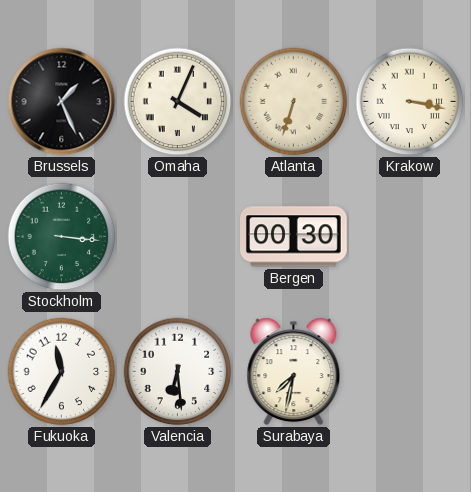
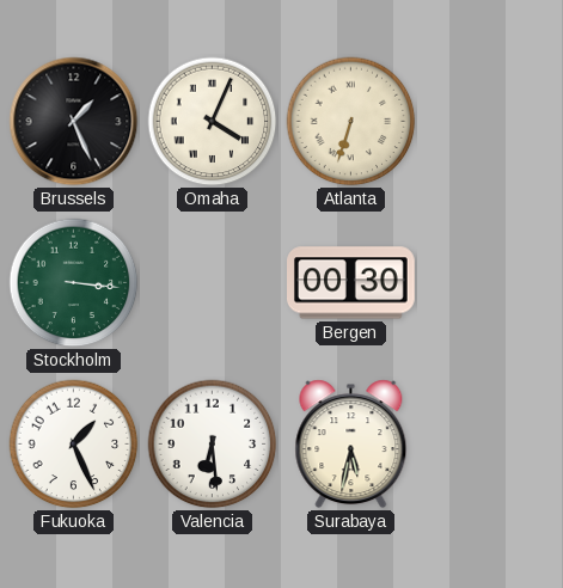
Krakow: 3:17 -> none
Fukuoka: 11:35 -> 1:26
Surabaya: 7:32 -> 5:32
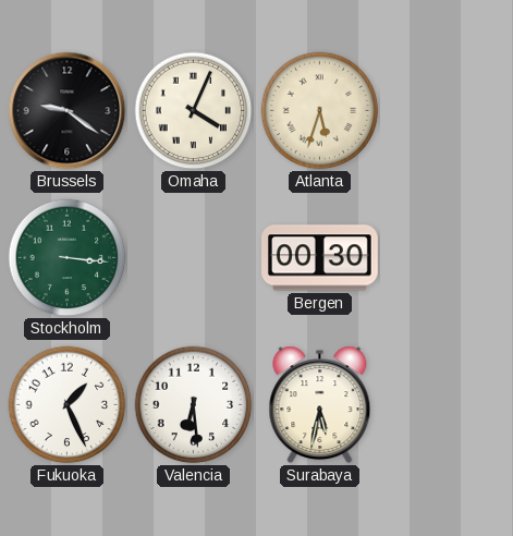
Brussels: 1:26 -> 9:21
Atlanta: 6:33 -> 5:33
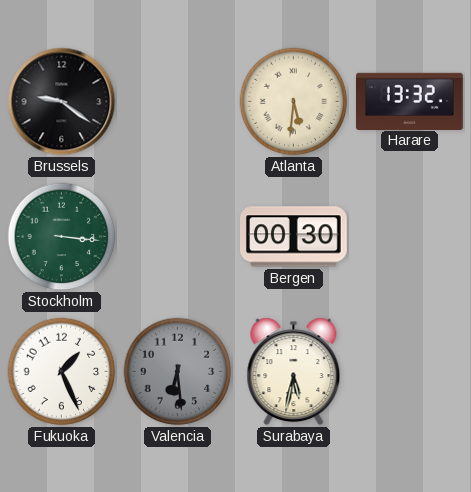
Omaha: 4:04 -> none
Atlanta: 5:33 -> 5:31
Harare: none -> 13:32
Valencia dial: white -> grey
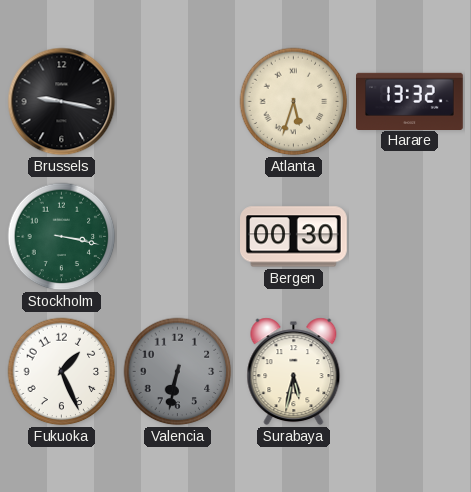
Brussels: 9:21 -> 9:17
Atlanta: 5:31 -> 5:33
Stockholm: 3:16 -> 3:17
Valencia: 6:29 -> 6:32
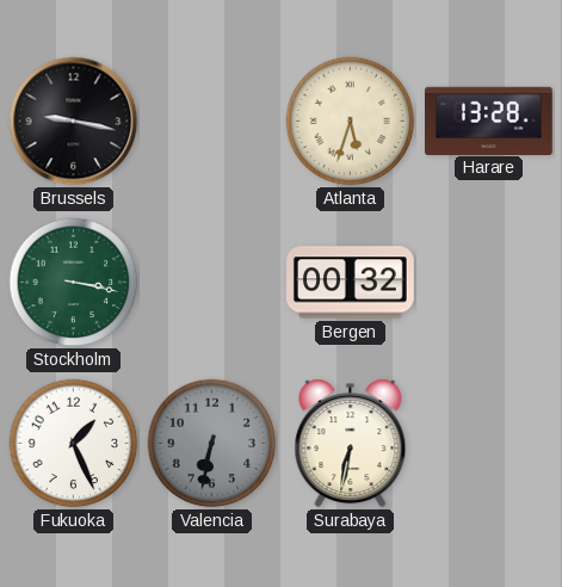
Harare: 13:32 -> 13:28
Bergen: 00:30 -> 00:32
Surabaya: 5:32 -> 6:32
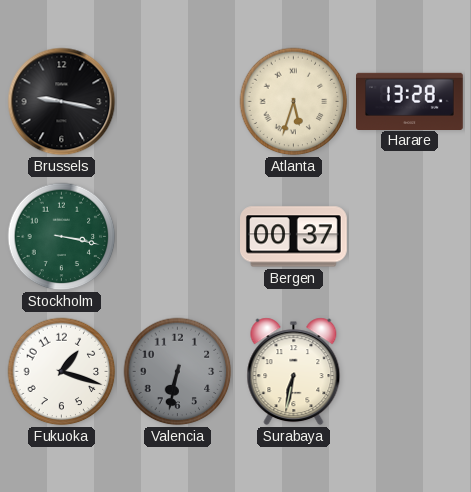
Bergen: 00:32 -> 00:37
Fukuoka: 1:26 -> 1:18
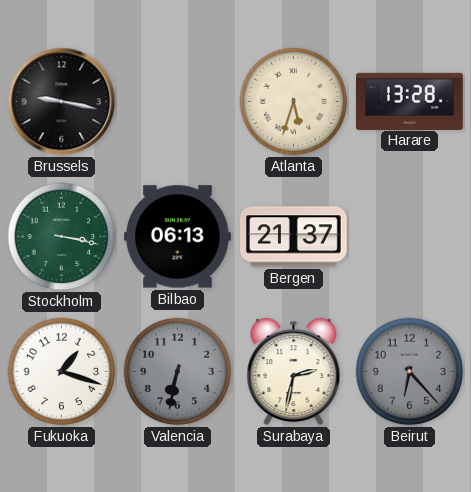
Bilbao: none -> 06:13
Bergen: 00:37 -> 21:37
Surabaya: 6:32 -> 2:32
Beirut: none -> 6:23
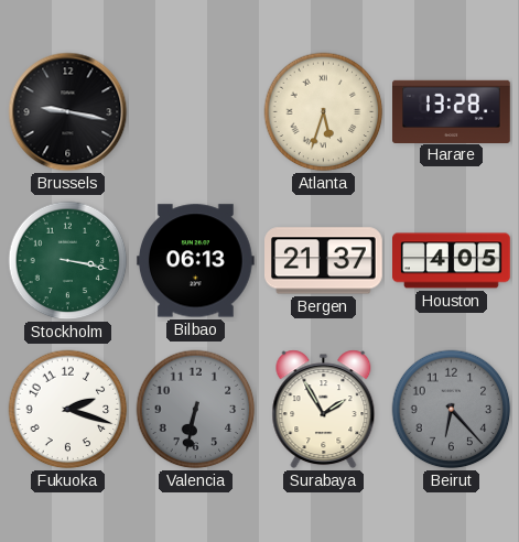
Houston: none -> 4:05
Fukuoka: 1:18 -> 2:18
Surabaya: 2:32 -> 1:55
